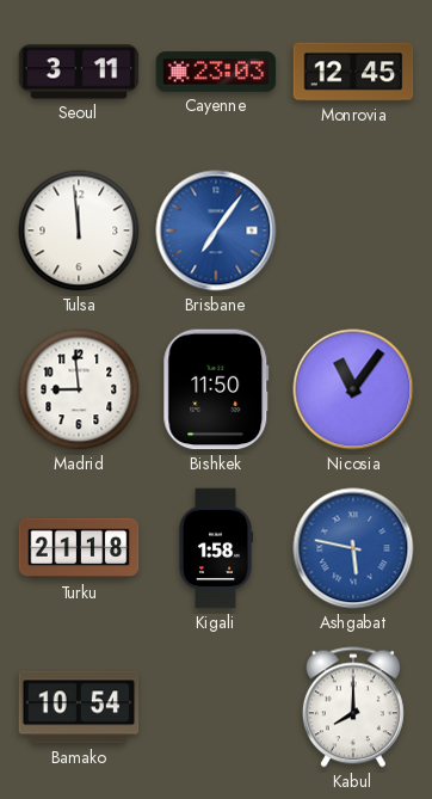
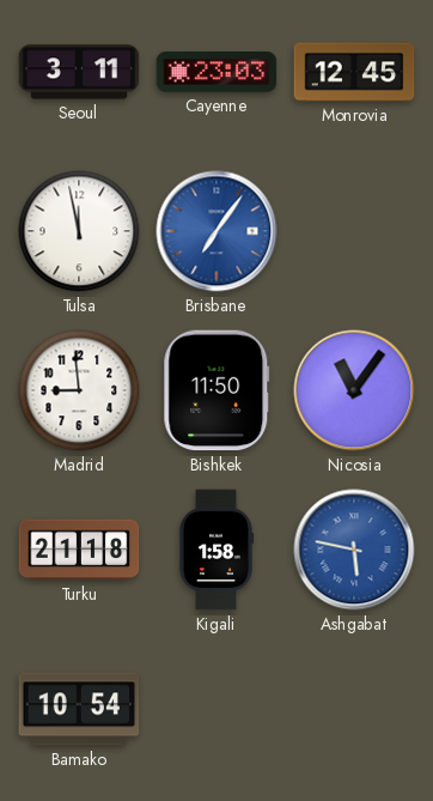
Tulsa: 11:59 -> 11:58
Kabul: 8:00 -> none
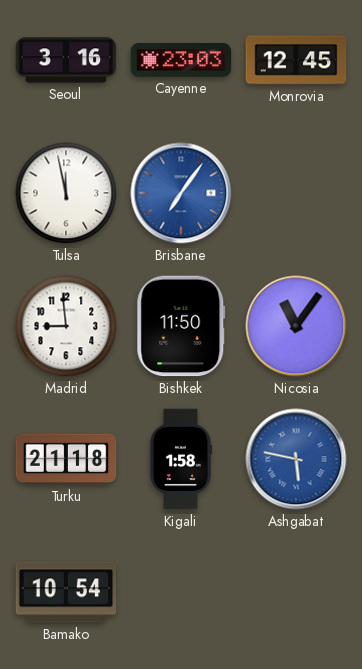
Seoul: 3:11 -> 3:16
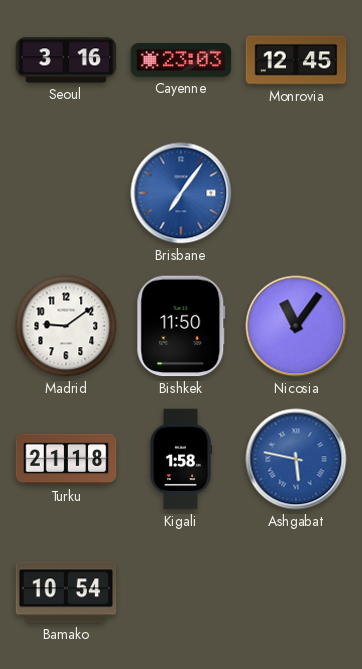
Tulsa: 11:58 -> none
Madrid: 8:59 -> 9:09
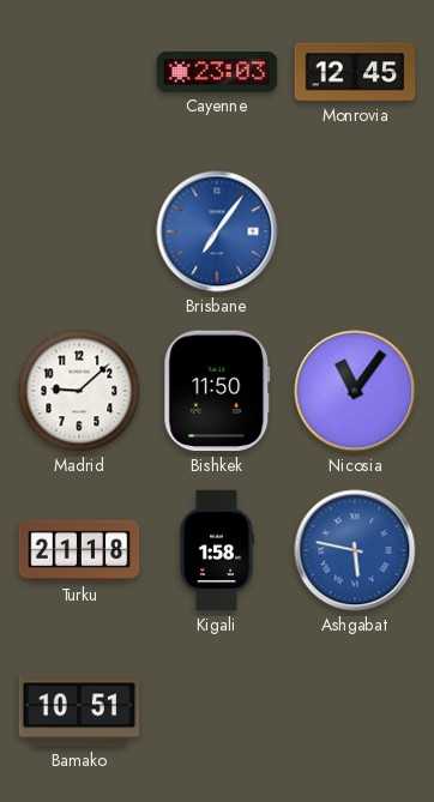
Seoul: 3:16 -> none
Madrid: 9:09 -> 9:08
Bamako: 10:54 -> 10:51
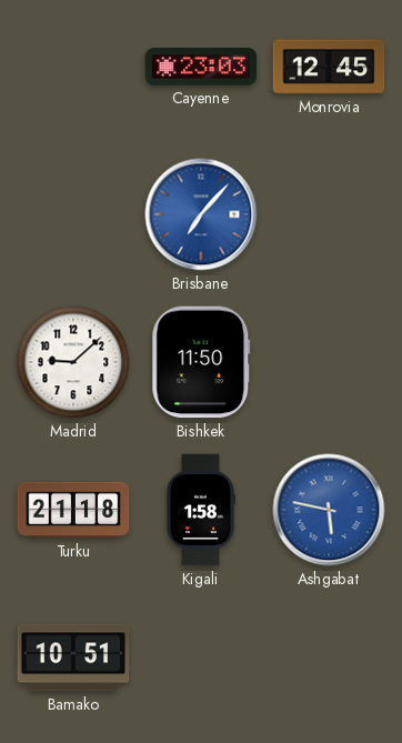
Brisbane: 7:06 -> 7:07
Nicosia: 11:06 -> none
